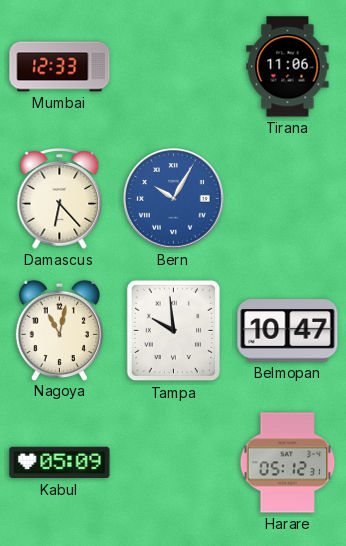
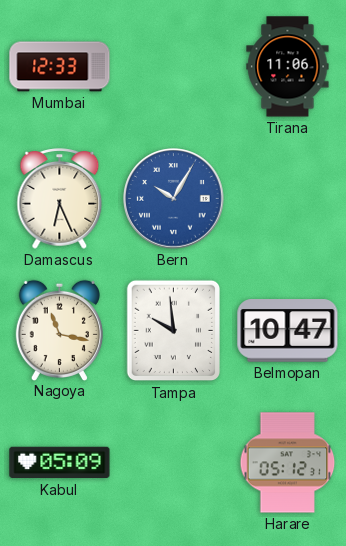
Damascus: 6:23 -> 6:26
Nagoya: 11:02 -> 11:17
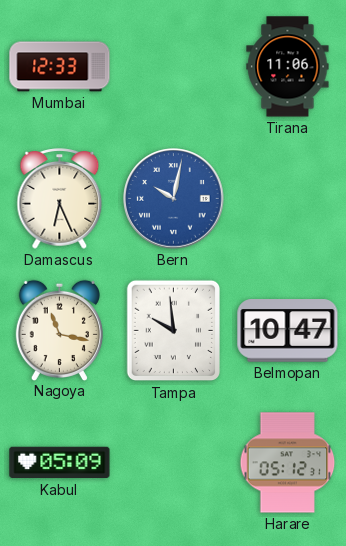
Bern: 10:05 -> 10:02
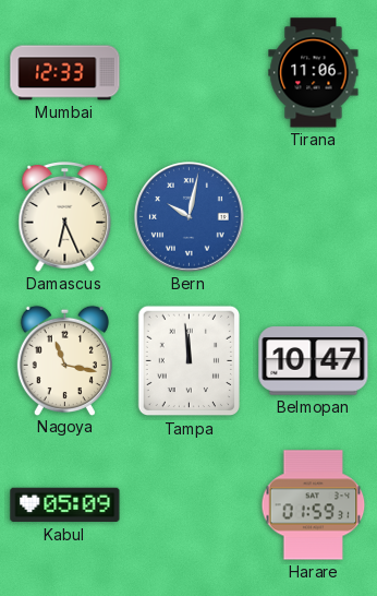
Tampa: 9:59 -> 11:59
Harare: 05:12 -> 01:59
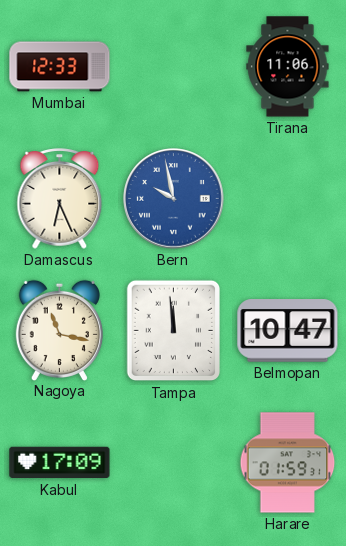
Bern: 10:02 -> 9:58
Kabul: 05:09 -> 17:09
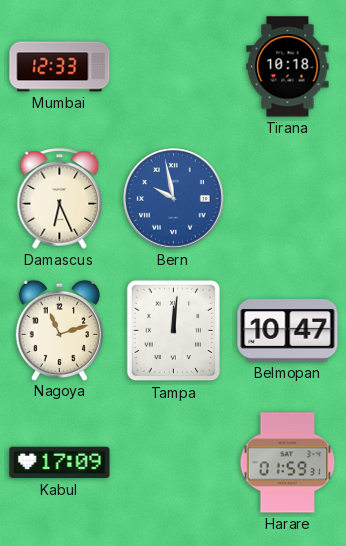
Tirana: 11:06 -> 10:18
Nagoya: 11:17 -> 11:12
Tampa: 11:59 -> 12:01
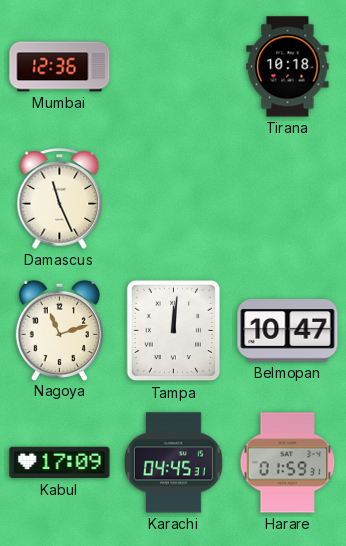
Mumbai: 12:33 -> 12:36
Damascus: 6:26 -> 11:26
Bern: 9:58 -> none
Karachi: none -> 04:45
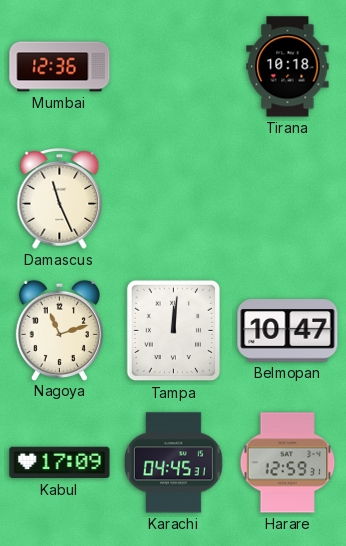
Harare: 01:59 -> 12:59
